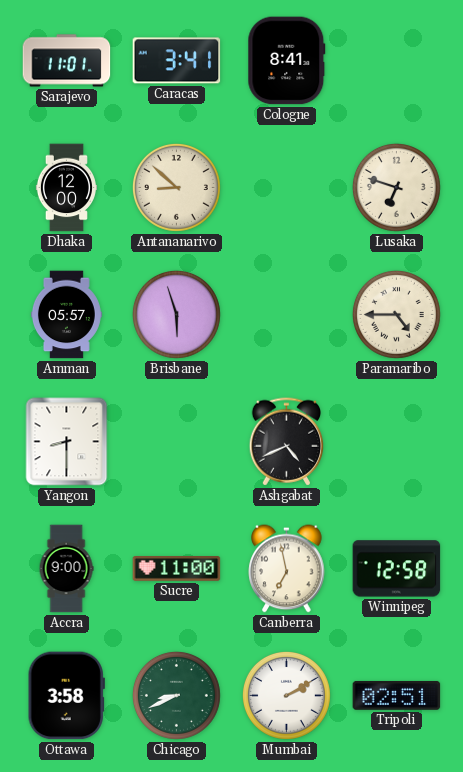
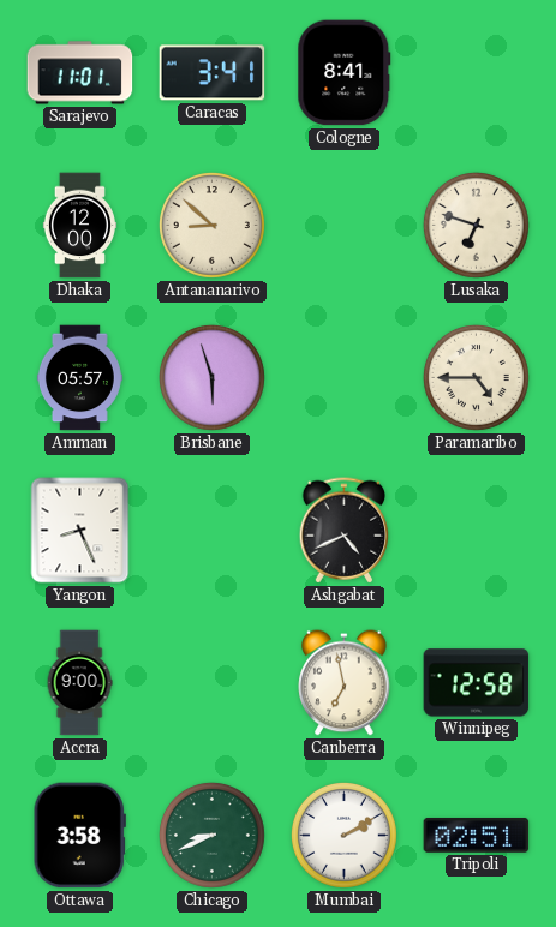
Yangon: 8:30 -> 8:26
Sucre: 11:00 -> none
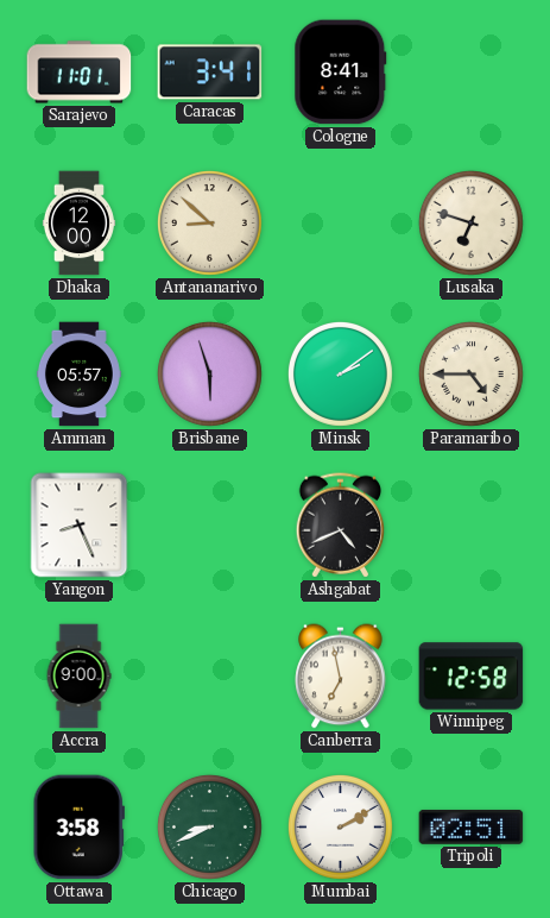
Minsk: none -> 2:09
